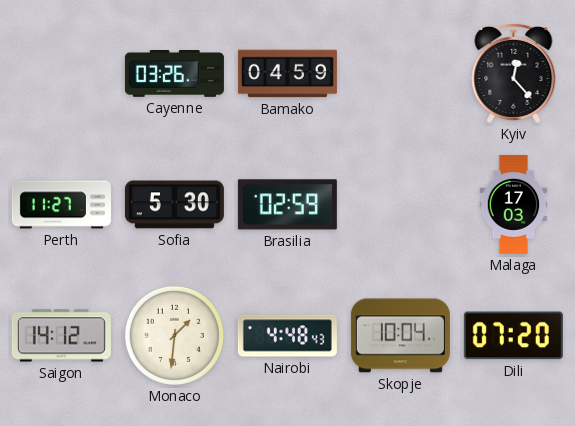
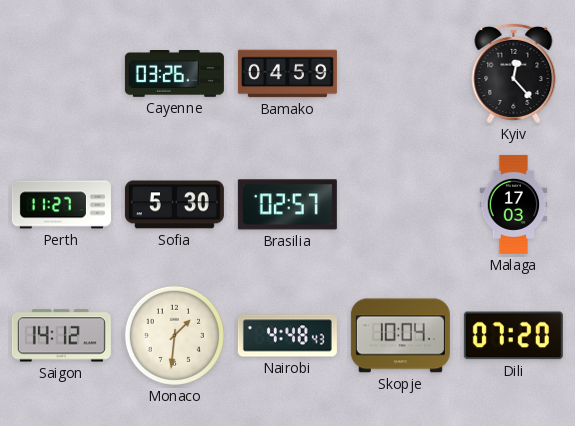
Brasilia: 02:59 -> 02:57
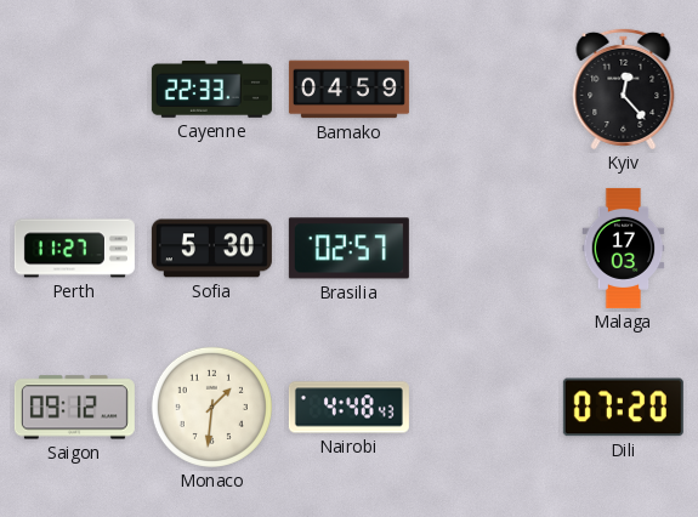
Cayenne: 03:26 -> 22:33
Saigon: 14:12 -> 09:12
Skopje: 10:04 -> none
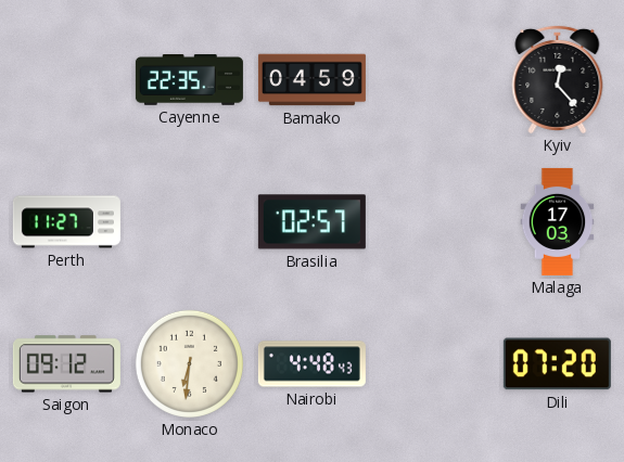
Cayenne: 22:33 -> 22:35
Sofia: 5:30 -> none
Monaco: 1:31 -> 6:31
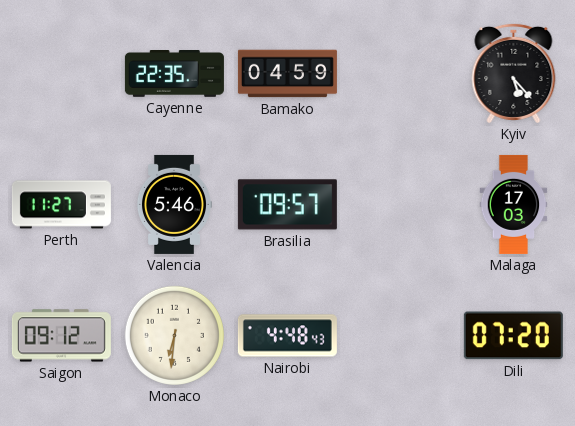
Kyiv: 12:23 -> 5:23
Valencia: none -> 5:46
Brasilia: 02:57 -> 09:57
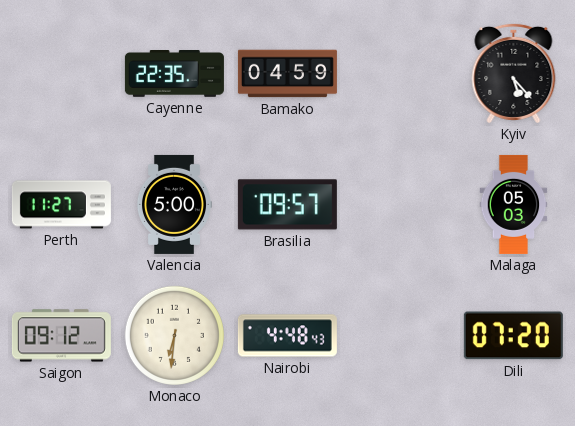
Valencia: 5:46 -> 5:00
Malaga: 17:03 -> 05:03
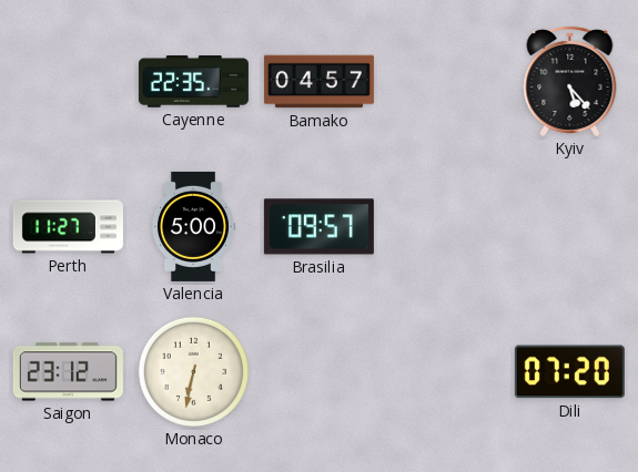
Bamako: 04:59 -> 04:57
Malaga: 05:03 -> none
Saigon: 09:12 -> 23:12
Monaco: 6:31 -> 6:32
Nairobi: 4:48 -> none
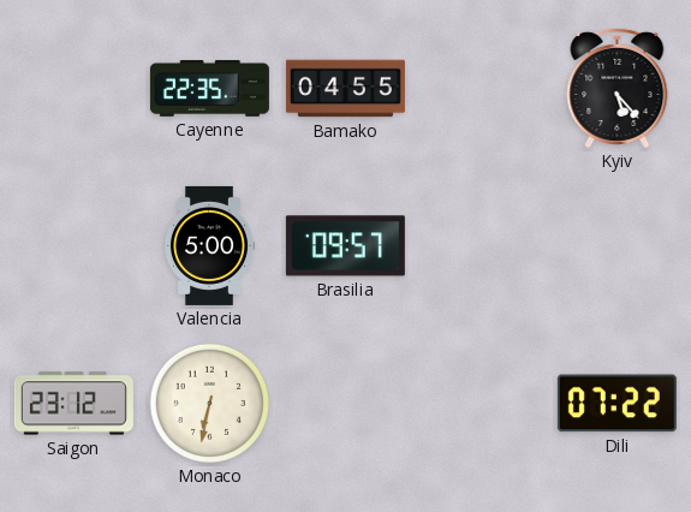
Bamako: 04:57 -> 04:55
Perth: 11:27 -> none
Dili: 07:20 -> 07:22
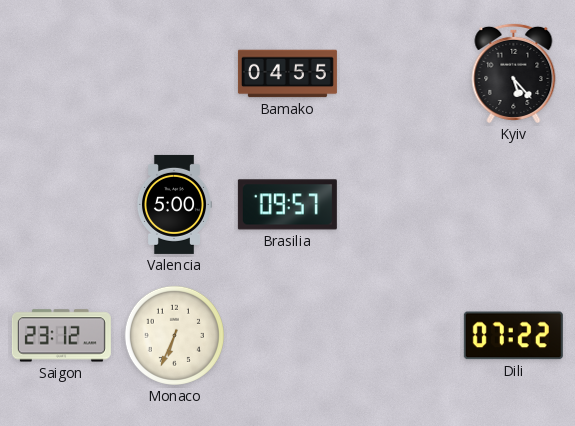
Cayenne: 22:35 -> none
Monaco: 6:32 -> 6:34
